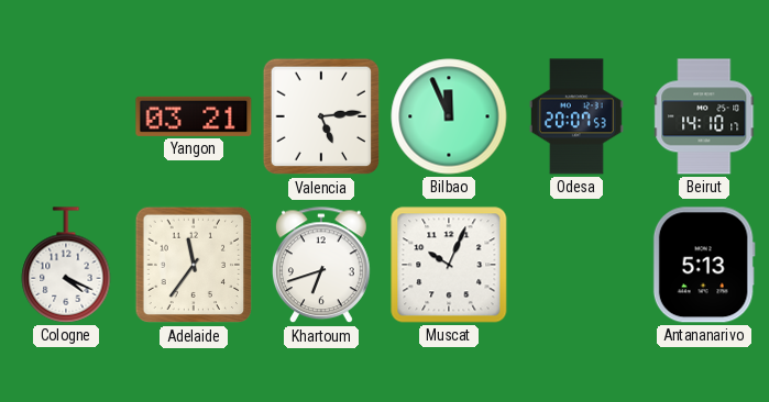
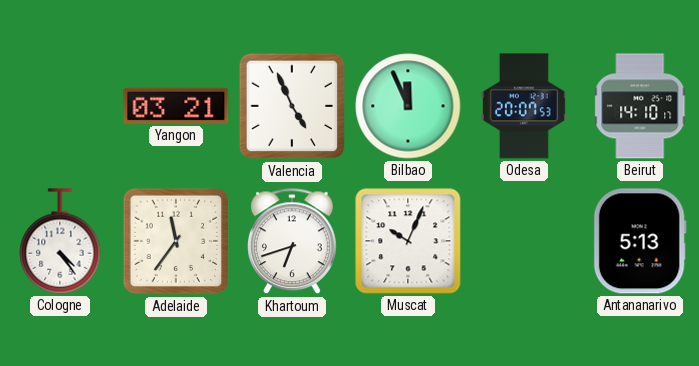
Valencia: 5:14 -> 4:56
Cologne: 4:19 -> 4:24
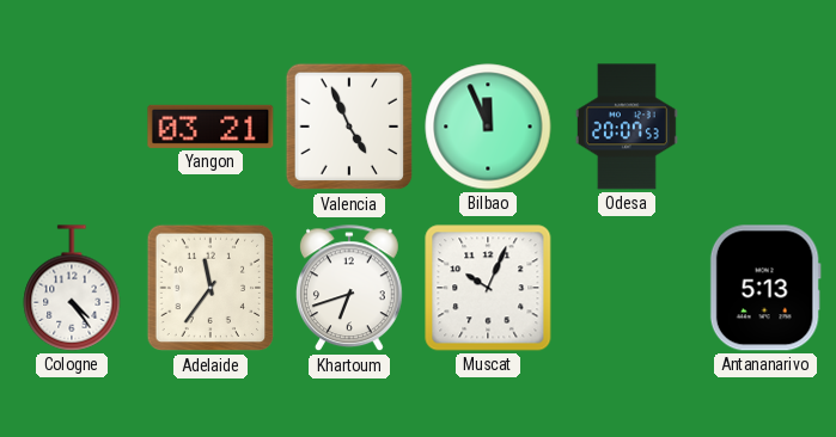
Beirut: 14:10 -> none
